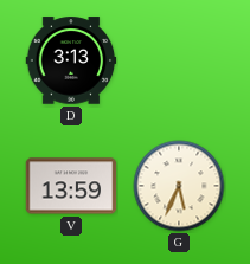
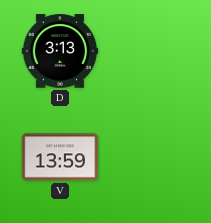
G: 5:34 -> none
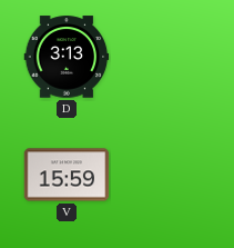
V: 13:59 -> 15:59
